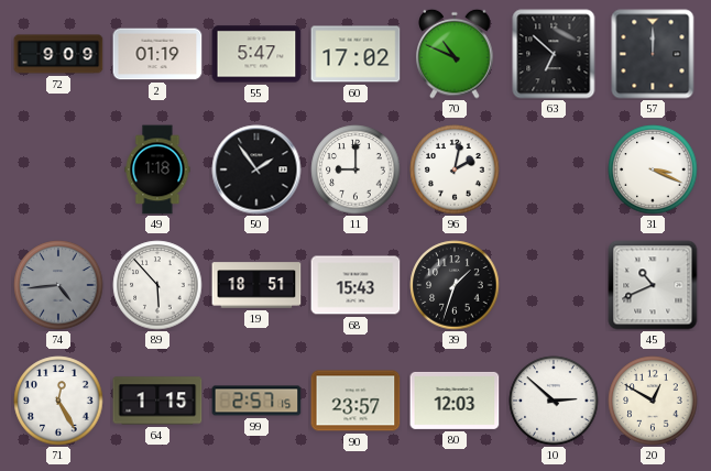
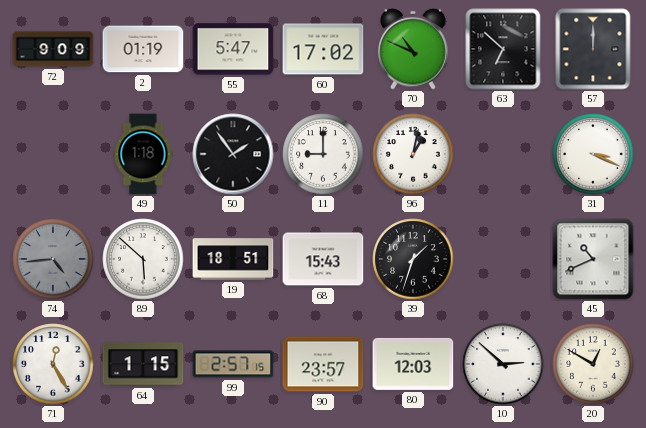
96: 2:02 -> 1:02
89: 5:53 -> 5:52
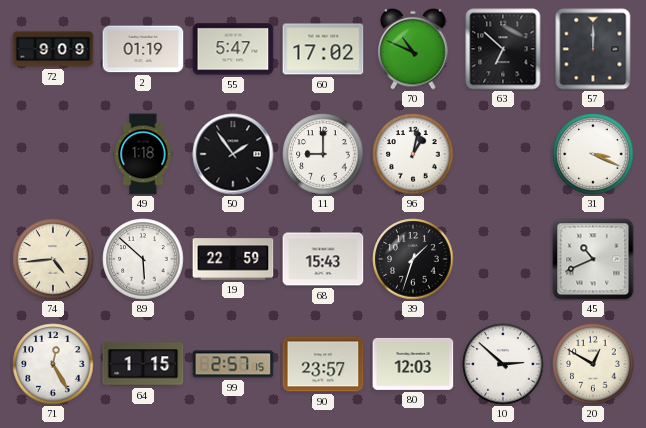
74 dial: grey -> cream
19: 18:51 -> 22:59
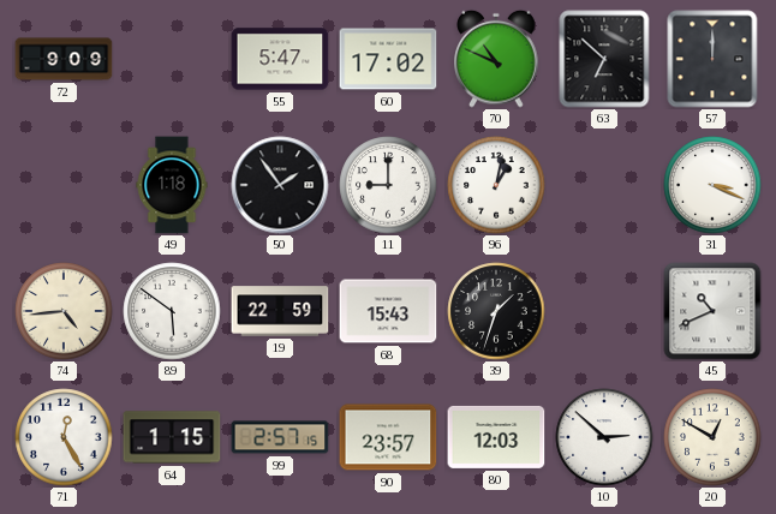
2: 01:19 -> none
89: 5:52 -> 5:51
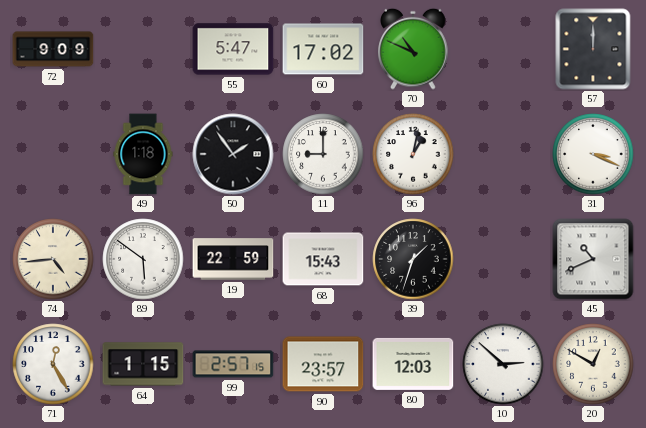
63: 6:52 -> none
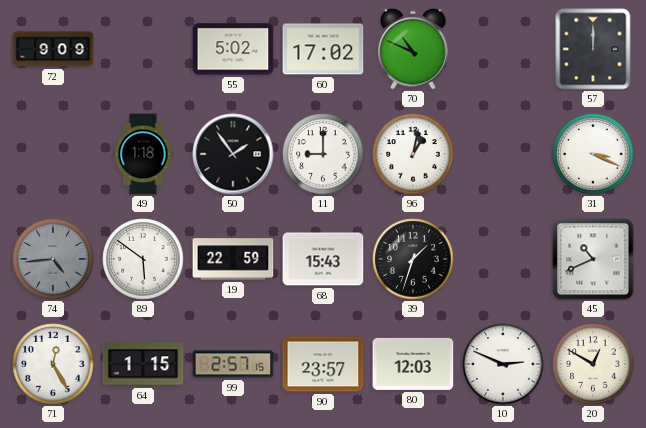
55: 5:47 -> 5:02
74 dial: cream -> grey
10: 2:52 -> 2:49
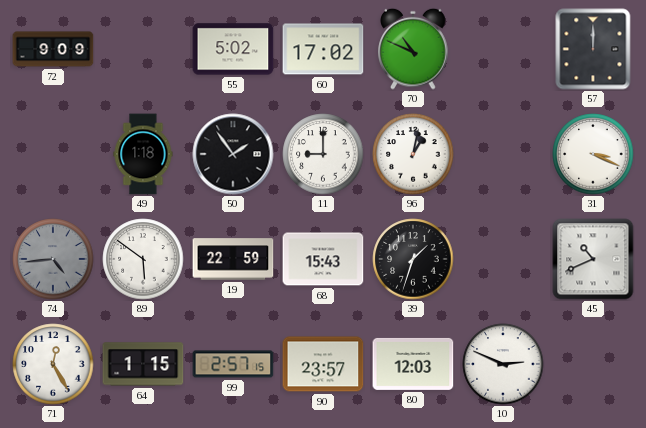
20: 12:50 -> none
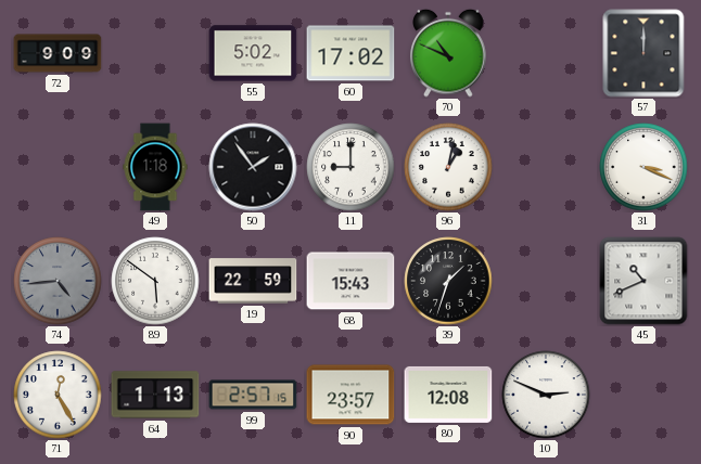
64: 1:15 -> 1:13
80: 12:03 -> 12:08
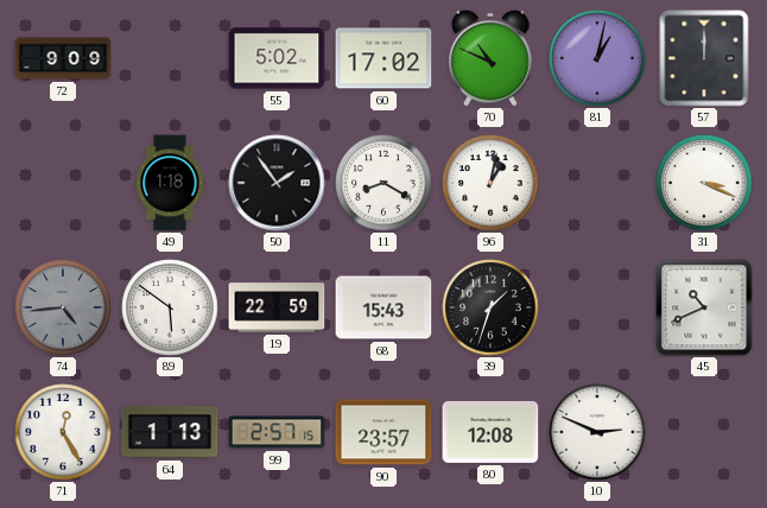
81: none -> 1:02
11: 9:00 -> 8:20
